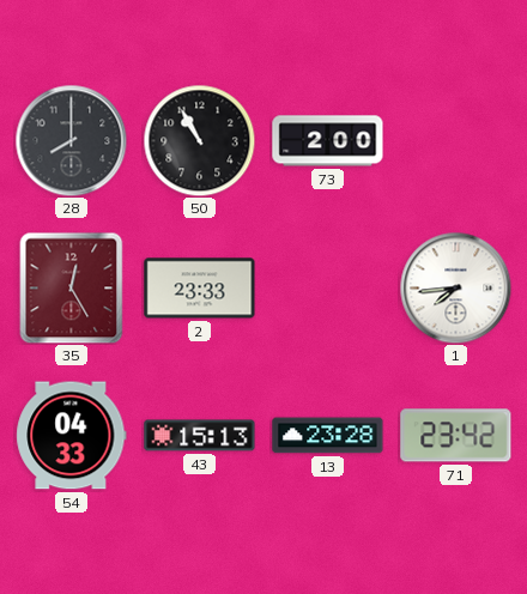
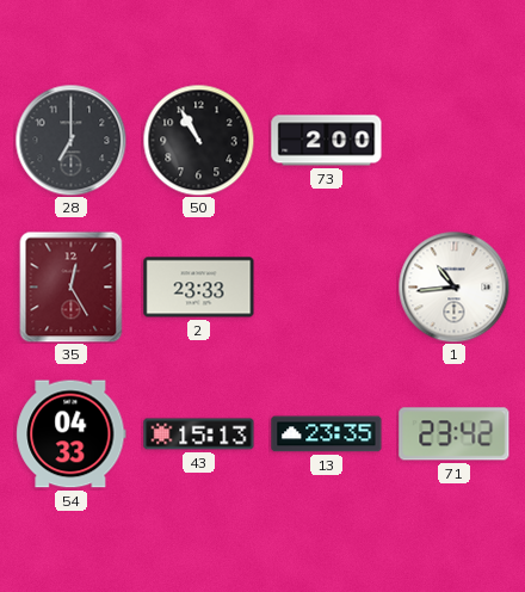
28: 8:00 -> 7:00
1: 7:44 -> 10:44
13: 23:28 -> 23:35
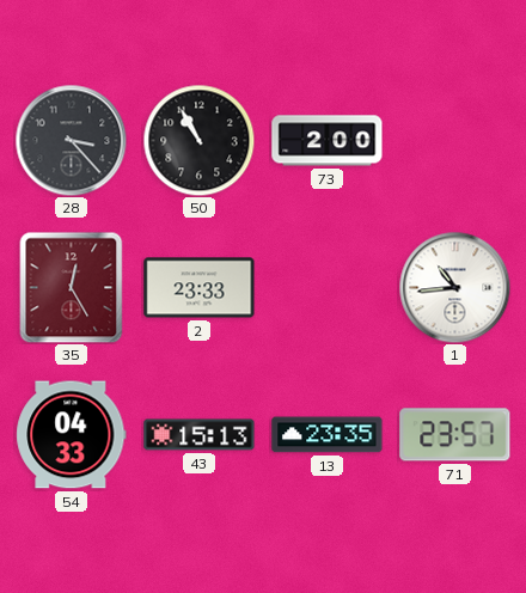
28: 7:00 -> 3:23
71: 23:42 -> 23:57
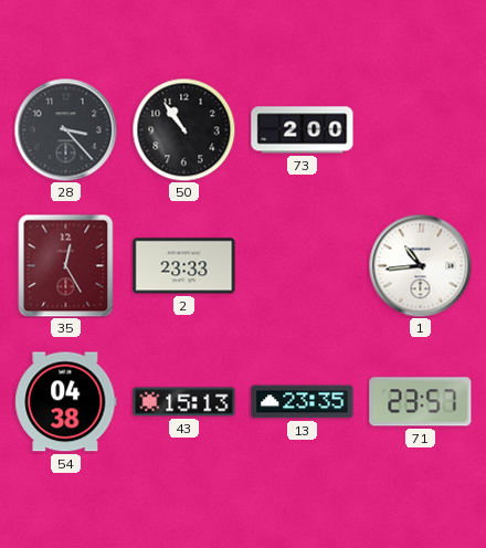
50: 10:55 -> 10:54
54: 04:33 -> 04:38
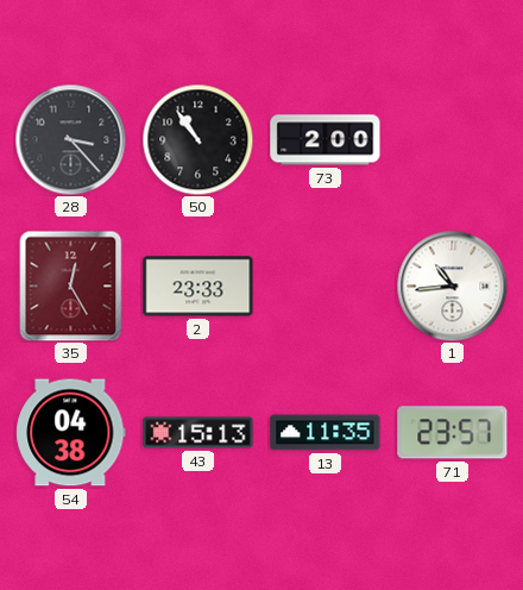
13: 23:35 -> 11:35
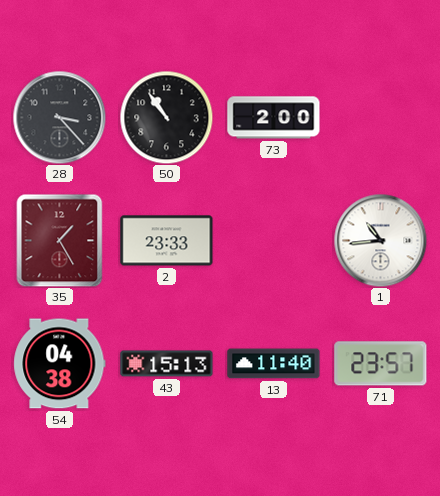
35: 12:25 -> 1:25
13: 11:35 -> 11:40
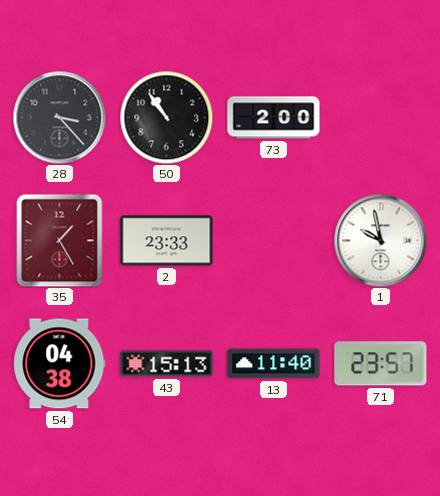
1: 10:44 -> 9:58
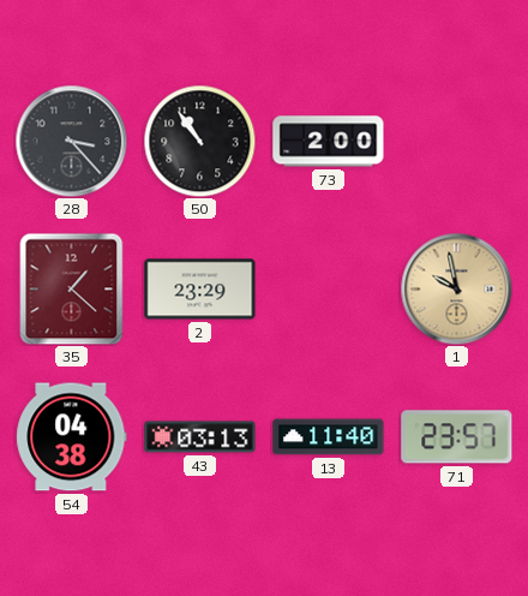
35: 1:25 -> 1:22
2: 23:33 -> 23:29
1 dial: white -> champagne
43: 15:13 -> 03:13
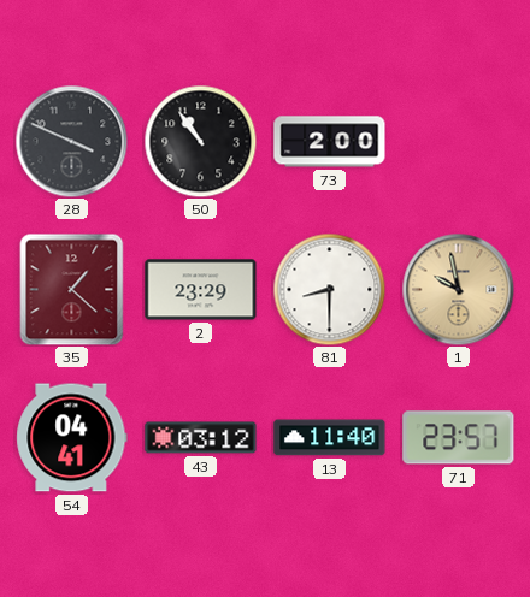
28: 3:23 -> 3:49
81: none -> 8:30
54: 04:38 -> 04:41
43: 03:13 -> 03:12
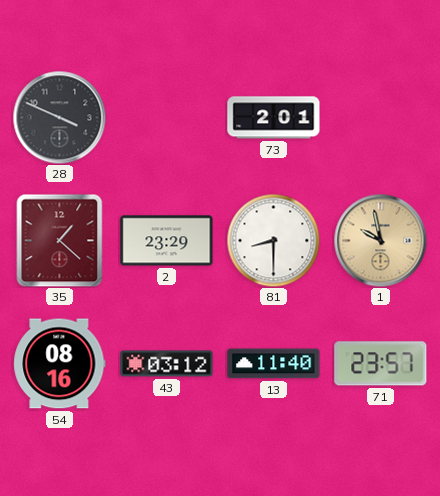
50: 10:54 -> none
73: 2:00 -> 2:01
54: 04:41 -> 08:16
